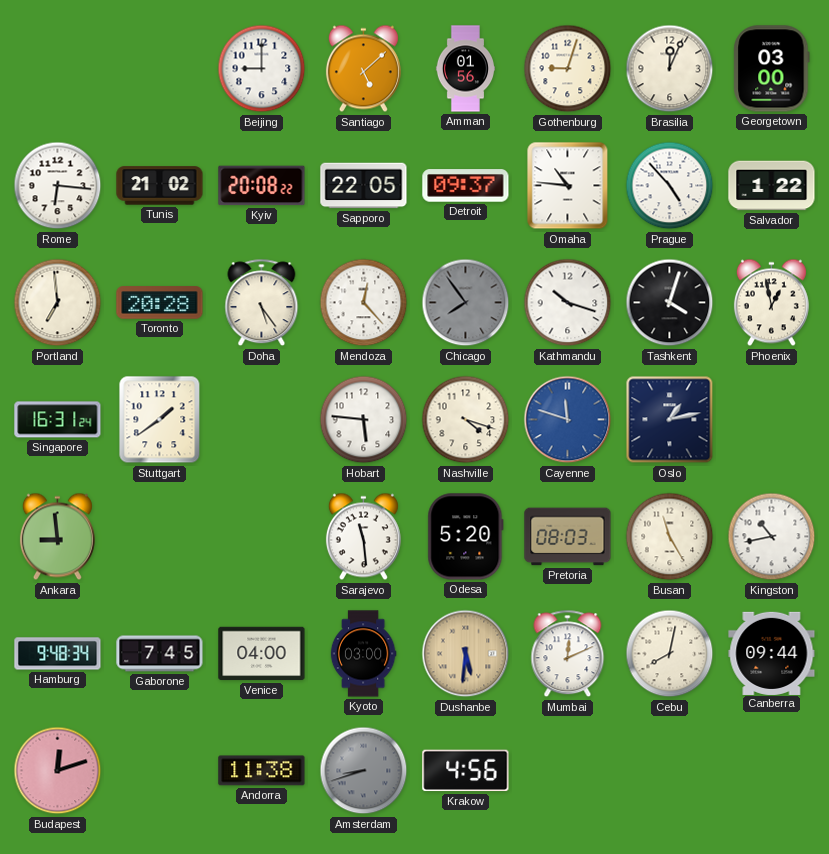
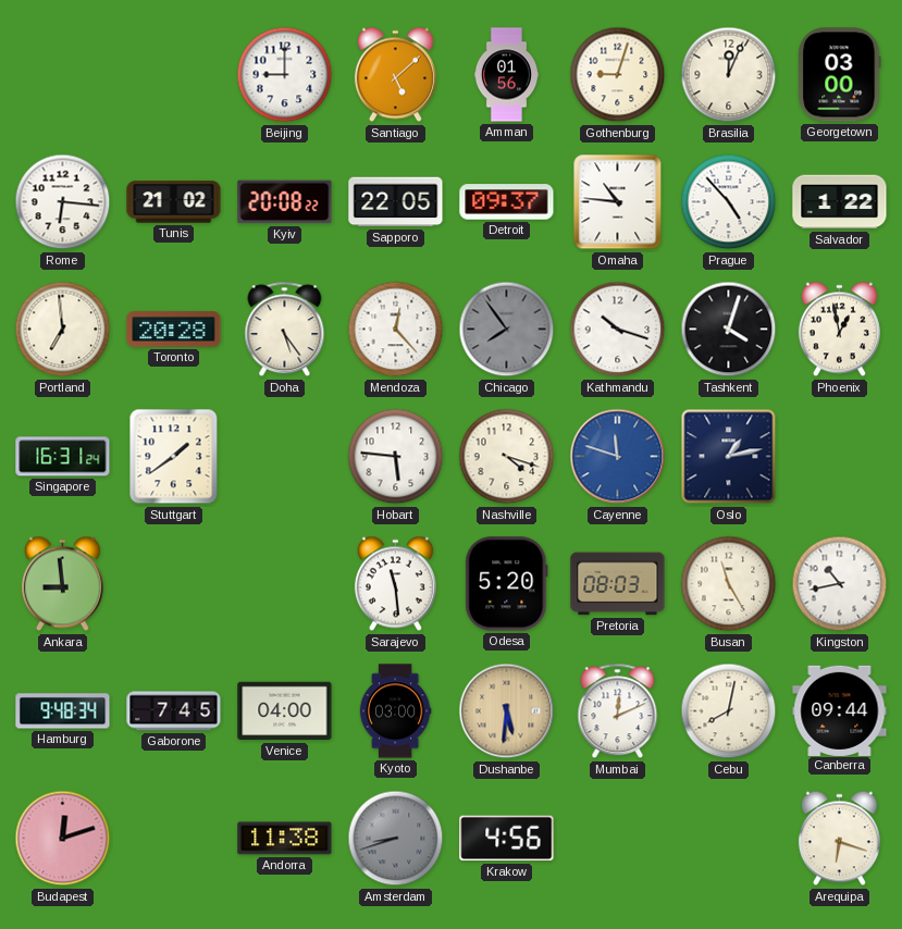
Arequipa: none -> 6:18
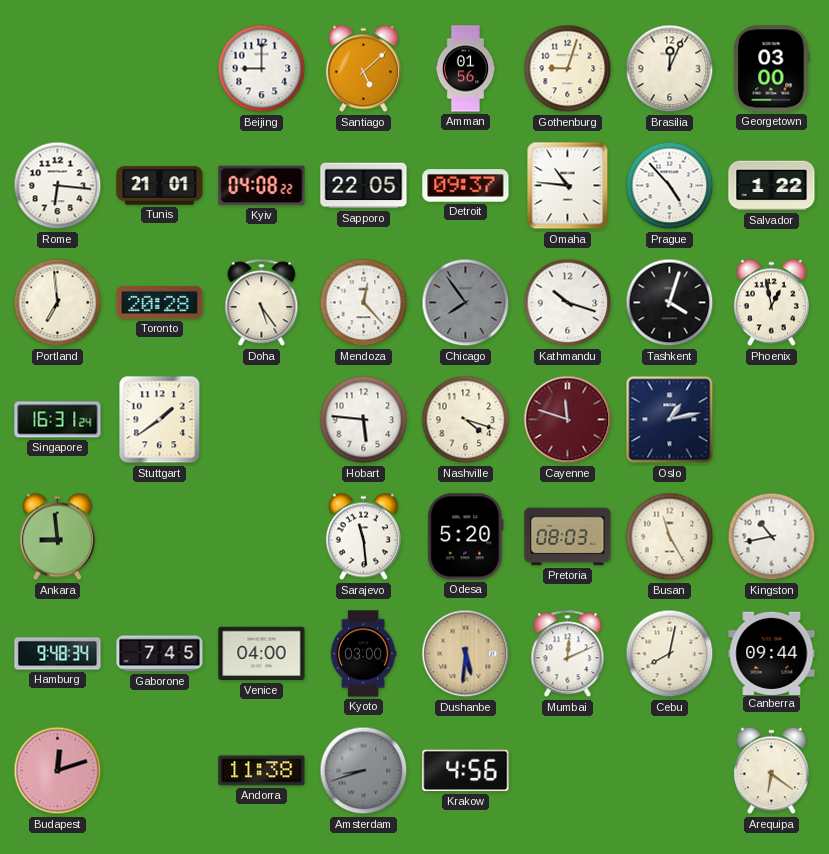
Tunis: 21:02 -> 21:01
Kyiv: 20:08 -> 04:08
Cayenne dial: blue -> burgundy
Arequipa: 6:18 -> 6:21
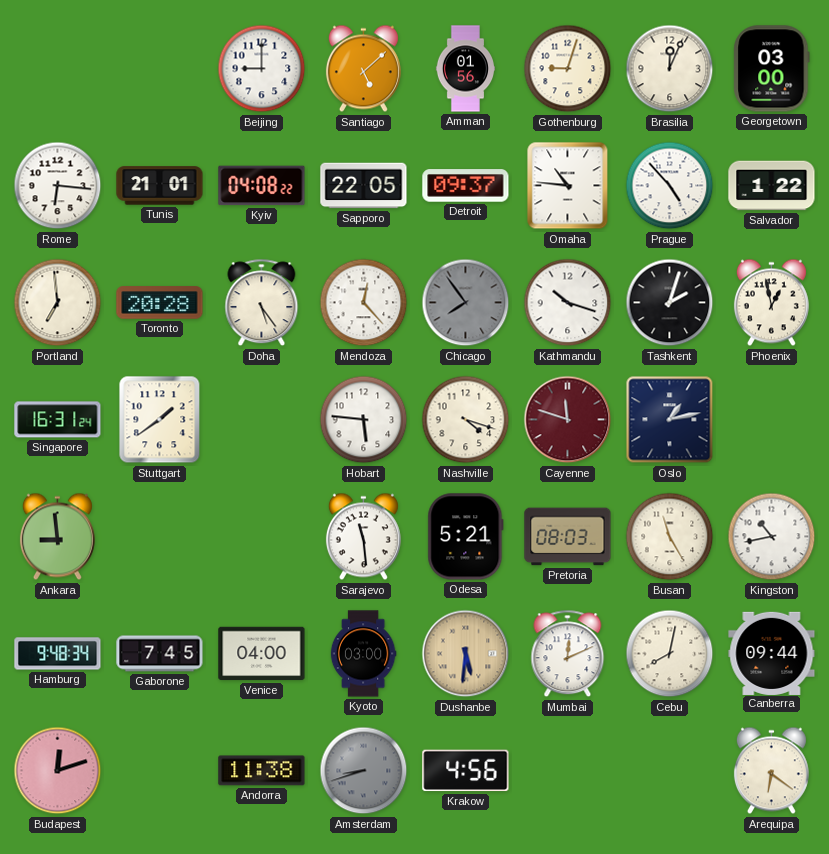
Tashkent: 4:03 -> 2:03
Odesa: 5:20 -> 5:21
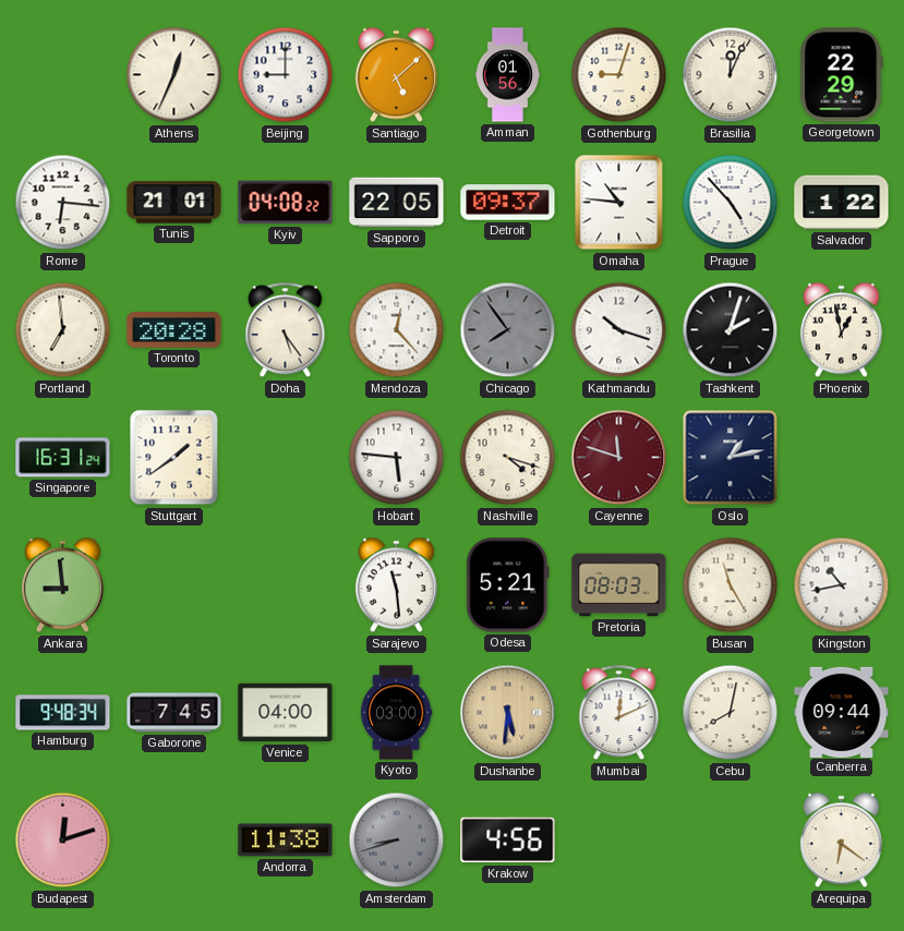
Athens: none -> 12:34
Georgetown: 03:00 -> 22:29
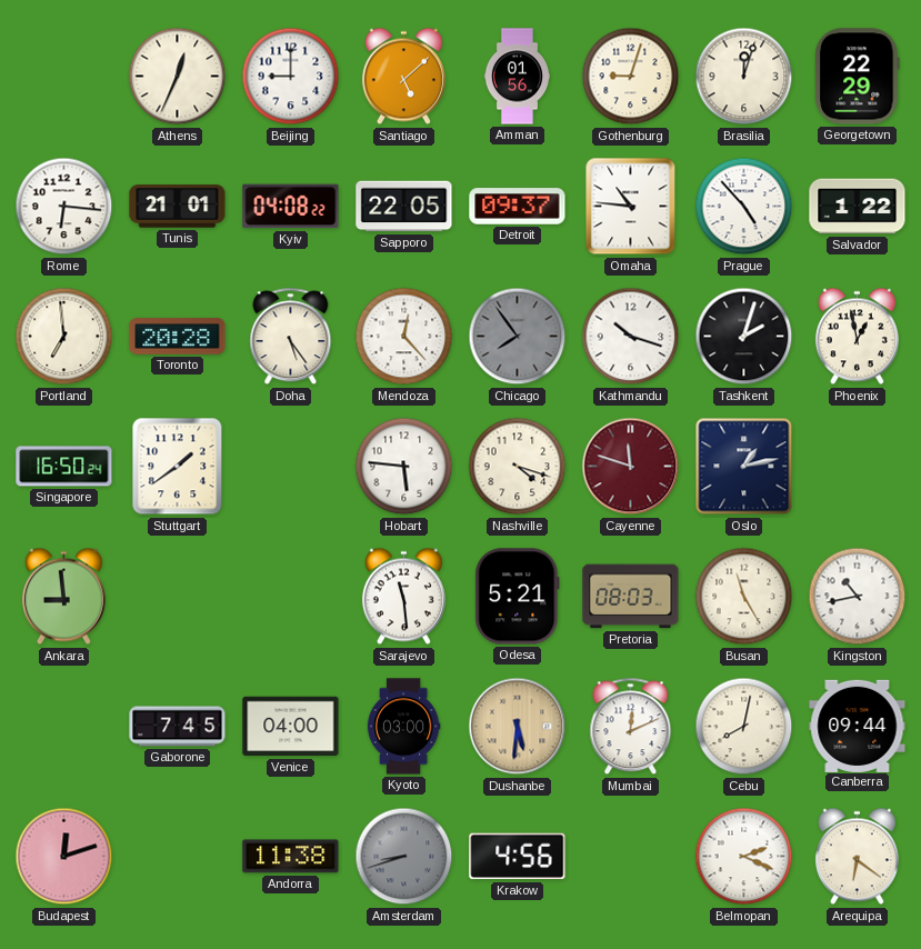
Brasilia: 12:04 -> 12:03
Singapore: 16:31 -> 16:50
Hamburg: 9:48 -> none
Belmopan: none -> 2:19
